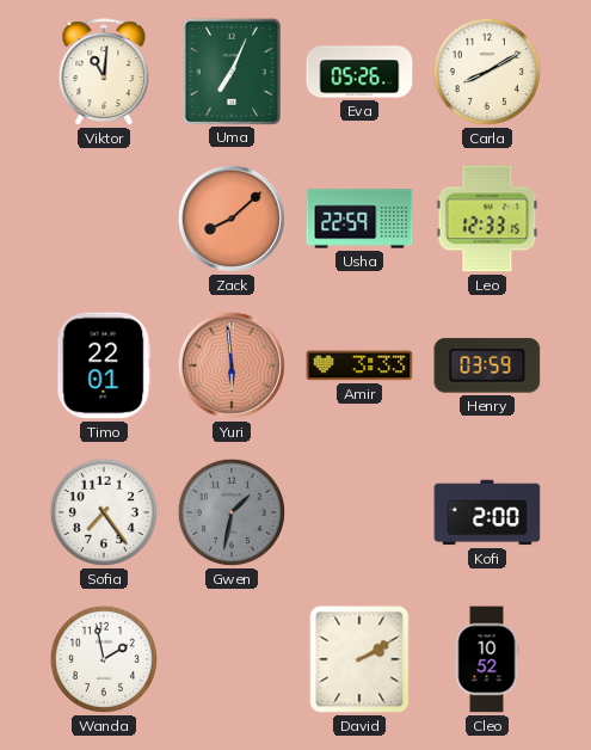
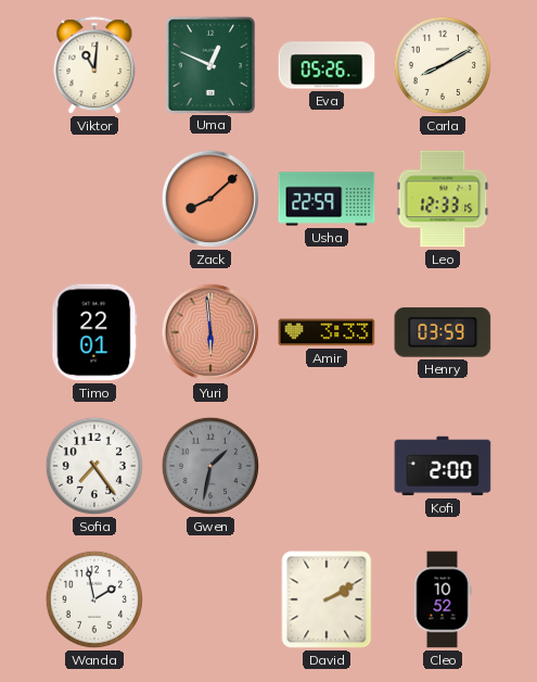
Uma: 7:04 -> 12:49
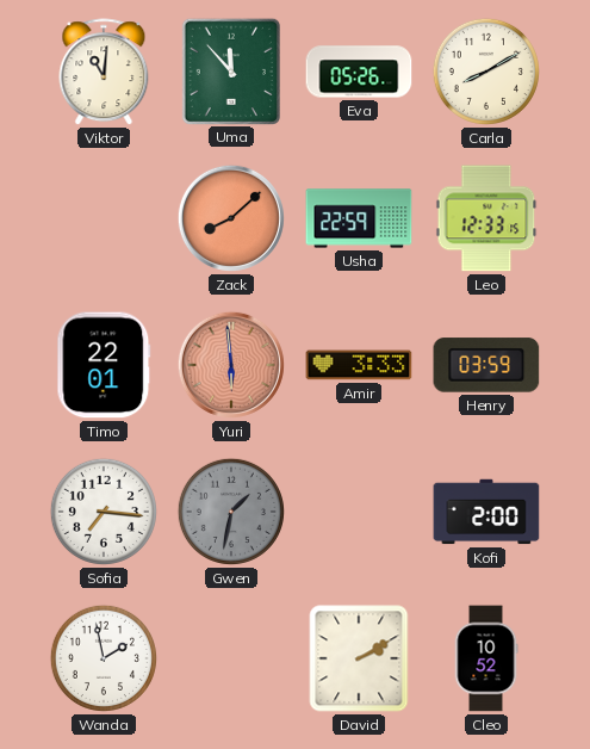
Uma: 12:49 -> 11:53
Sofia: 7:24 -> 7:16
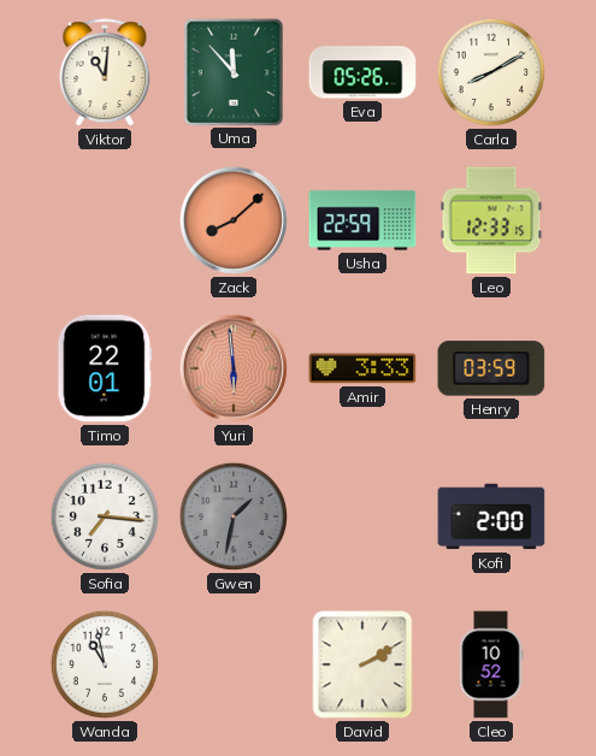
Wanda: 1:58 -> 10:58
